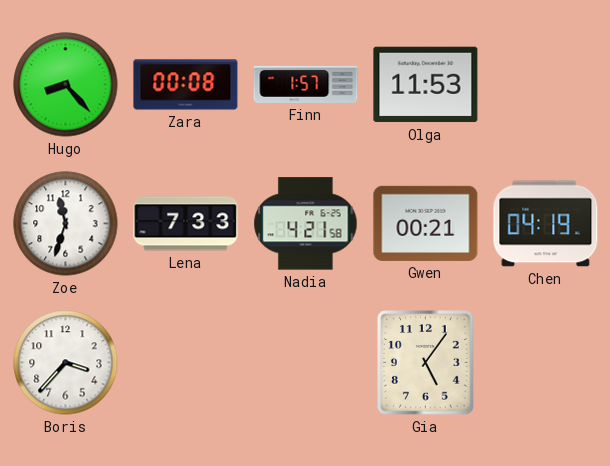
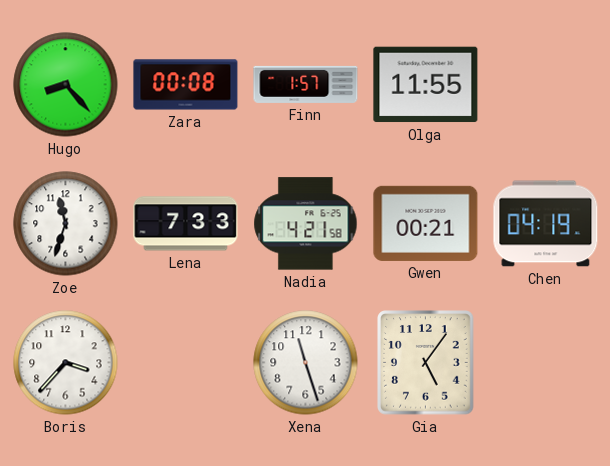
Olga: 11:53 -> 11:55
Xena: none -> 11:27
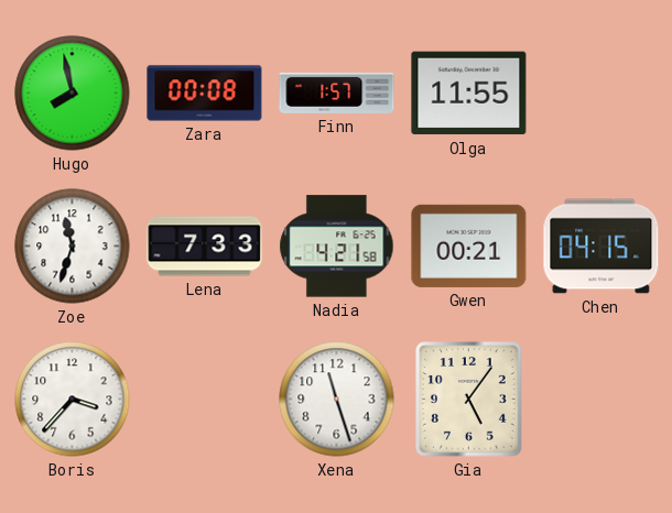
Hugo: 8:23 -> 7:58
Chen: 04:19 -> 04:15
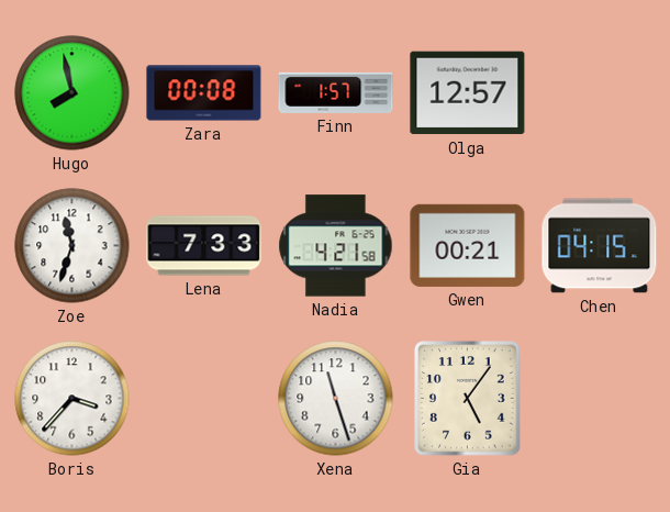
Olga: 11:55 -> 12:57
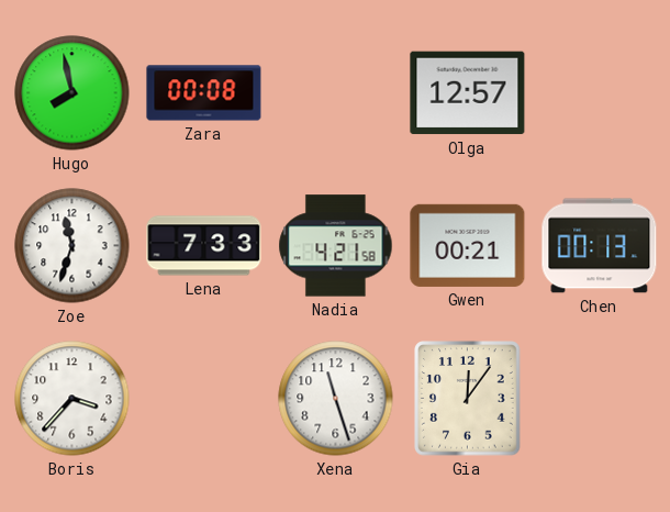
Finn: 1:57 -> none
Chen: 04:15 -> 00:13
Gia: 5:06 -> 12:06
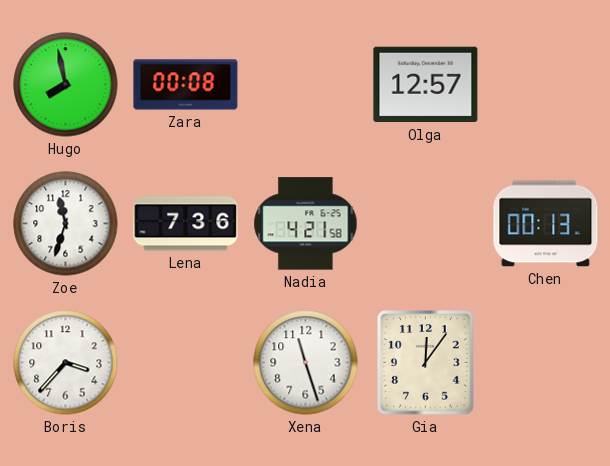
Lena: 7:33 -> 7:36
Gwen: 00:21 -> none
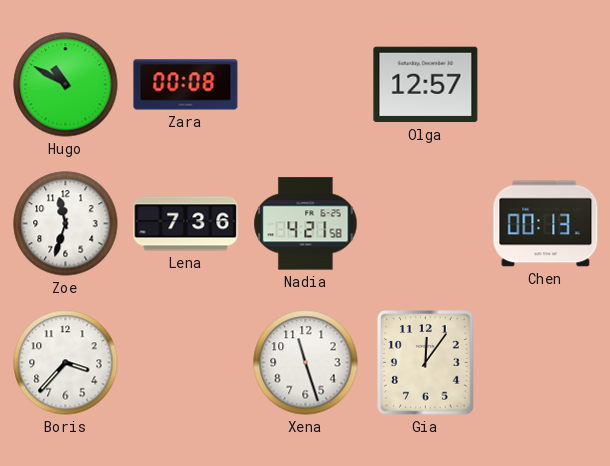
Hugo: 7:58 -> 10:50
